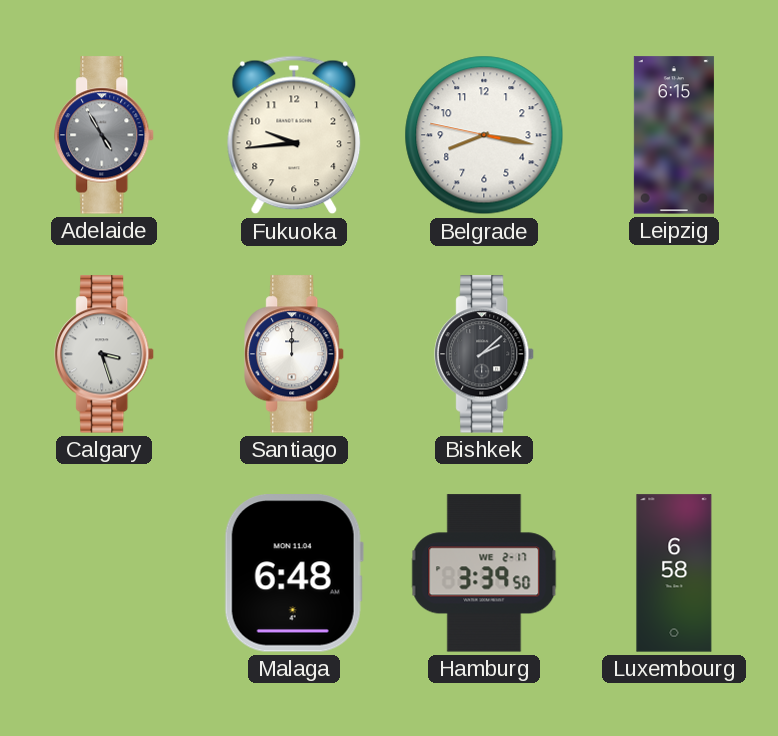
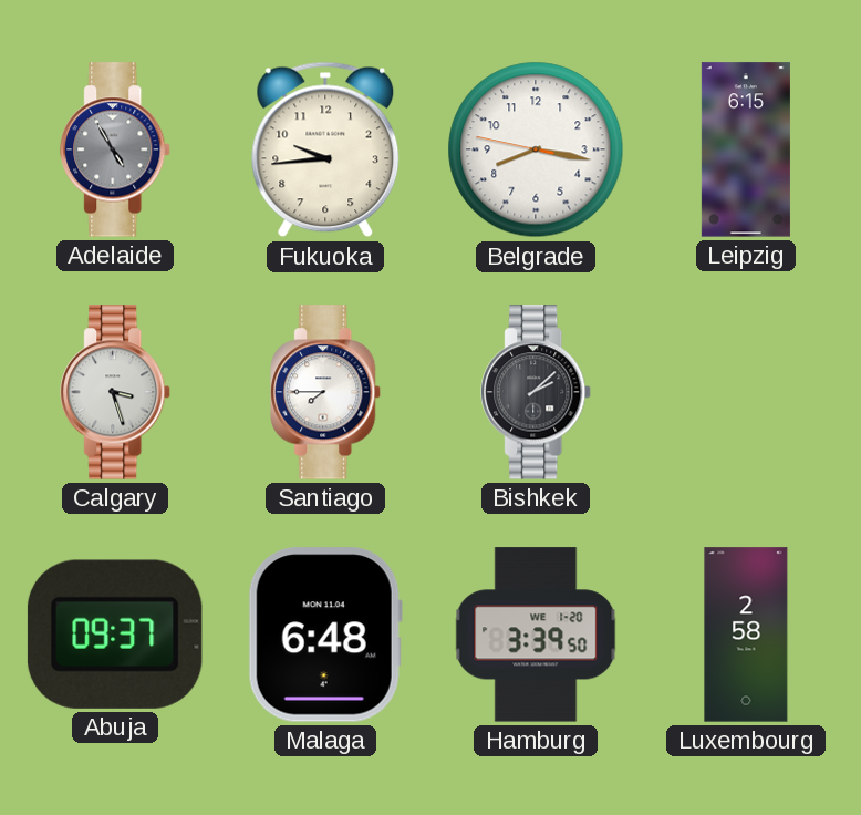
Santiago: 12:00 -> 7:45
Abuja: none -> 09:37
Hamburg date: WE 2-17 -> WE 1-20
Luxembourg: 6:58 -> 2:58
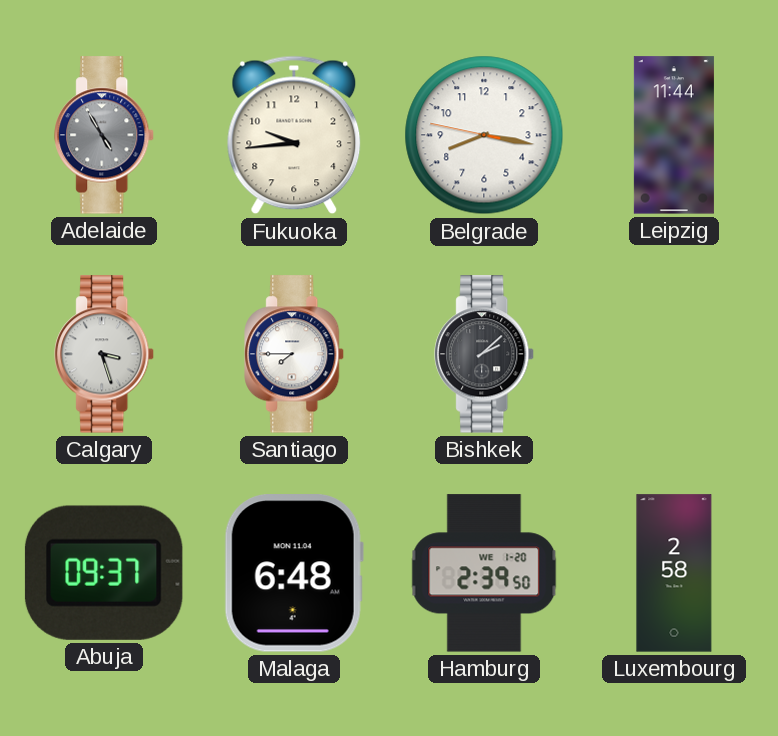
Leipzig: 6:15 -> 11:44
Hamburg: 3:39 -> 2:39
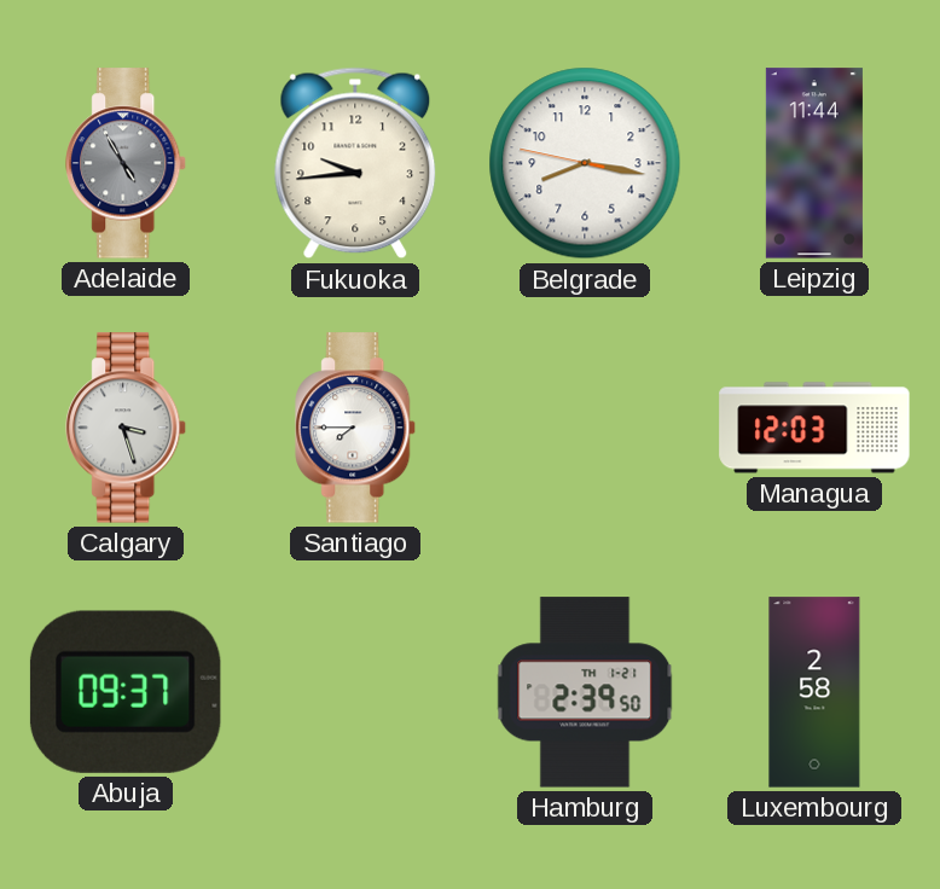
Bishkek: 2:08 -> none
Managua: none -> 12:03
Malaga: 6:48 -> none
Hamburg date: WE 1-20 -> TH 1-21
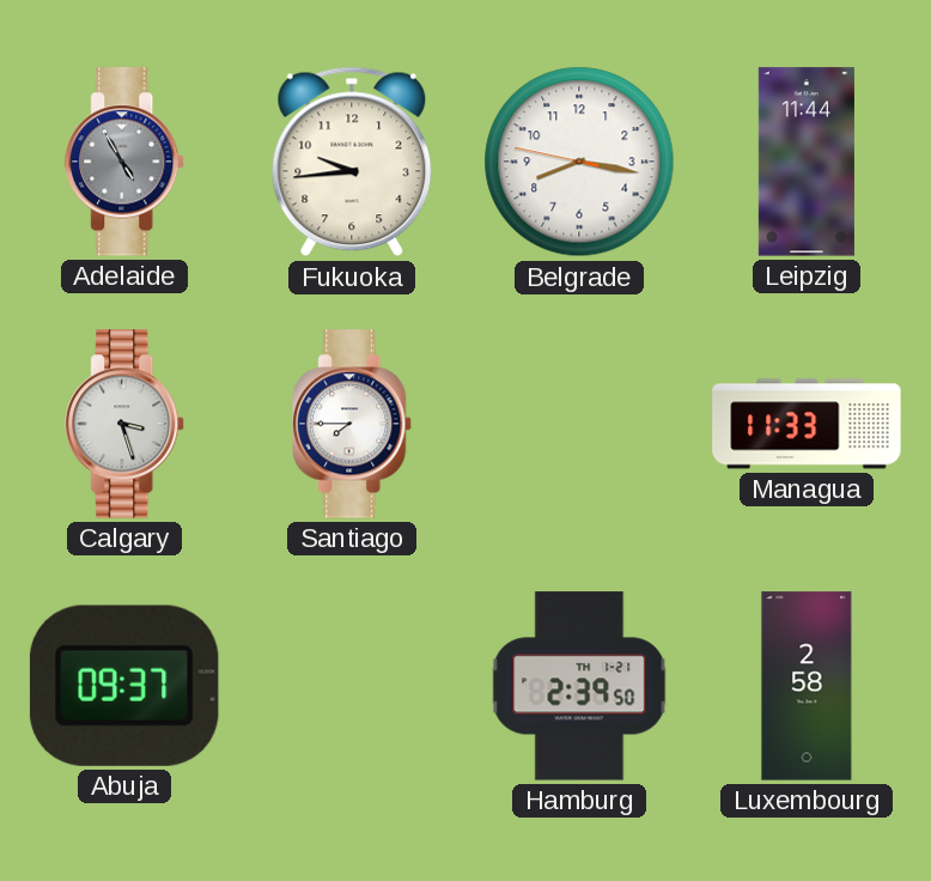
Managua: 12:03 -> 11:33
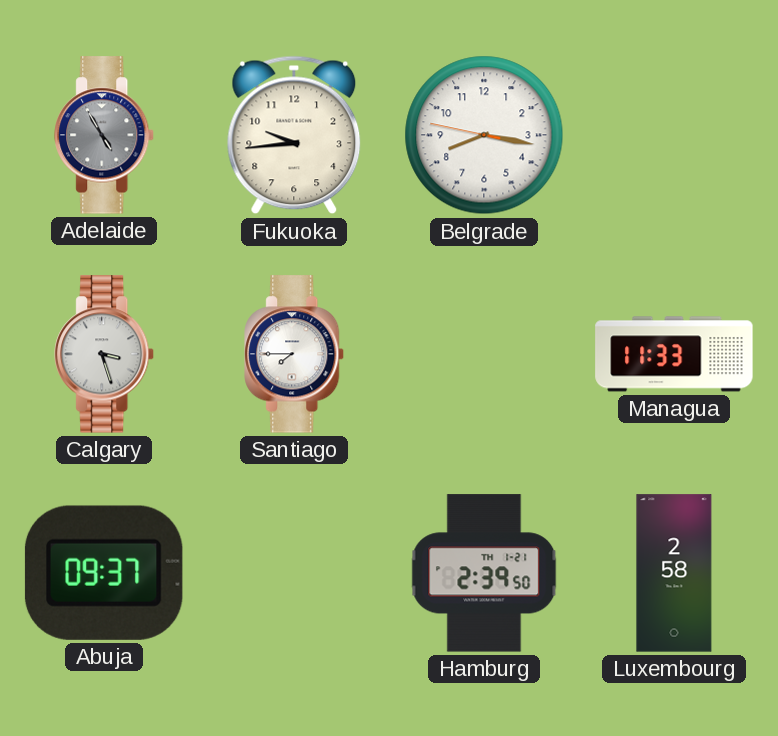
Leipzig: 11:44 -> none
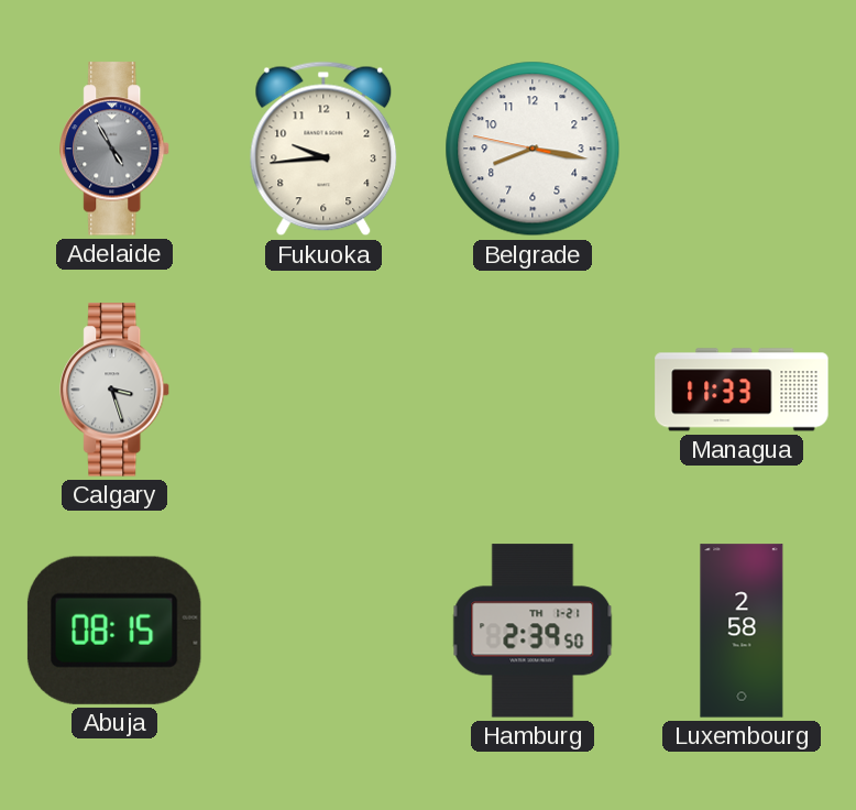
Santiago: 7:45 -> none
Abuja: 09:37 -> 08:15
